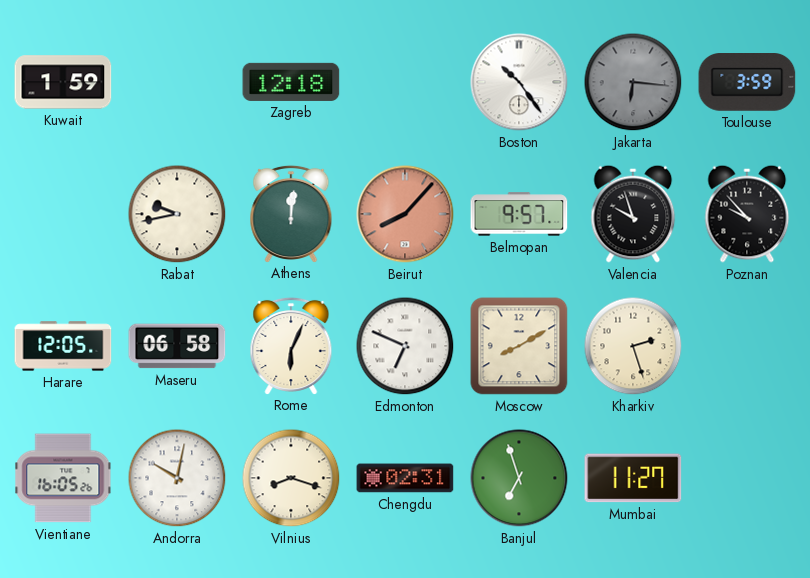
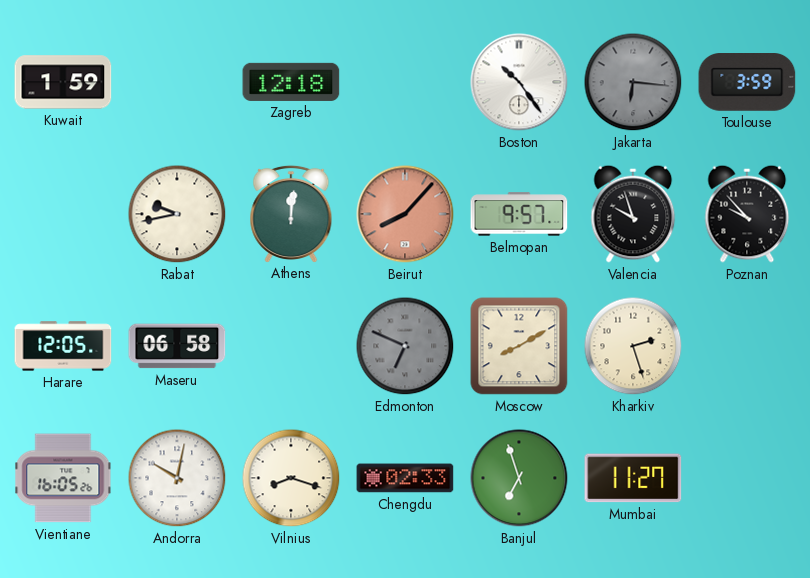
Rome: 6:04 -> none
Edmonton dial: white -> grey
Chengdu: 02:31 -> 02:33
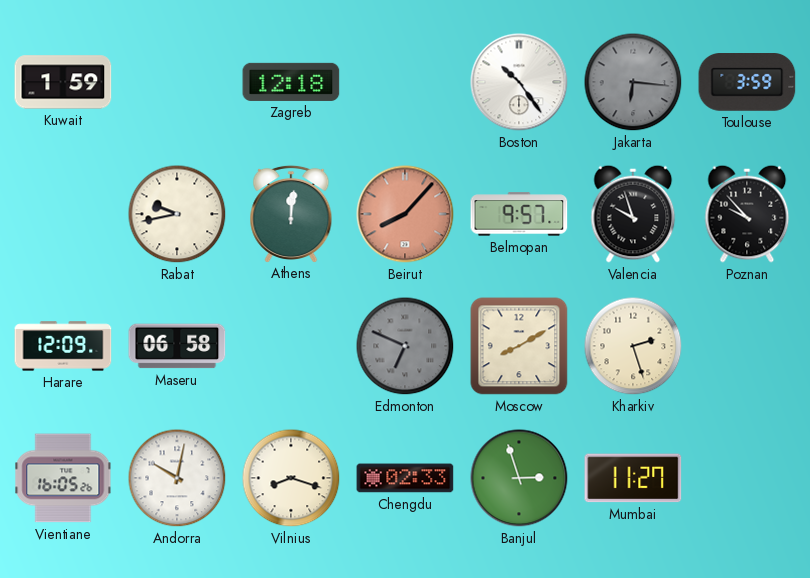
Harare: 12:05 -> 12:09
Banjul: 6:57 -> 2:57
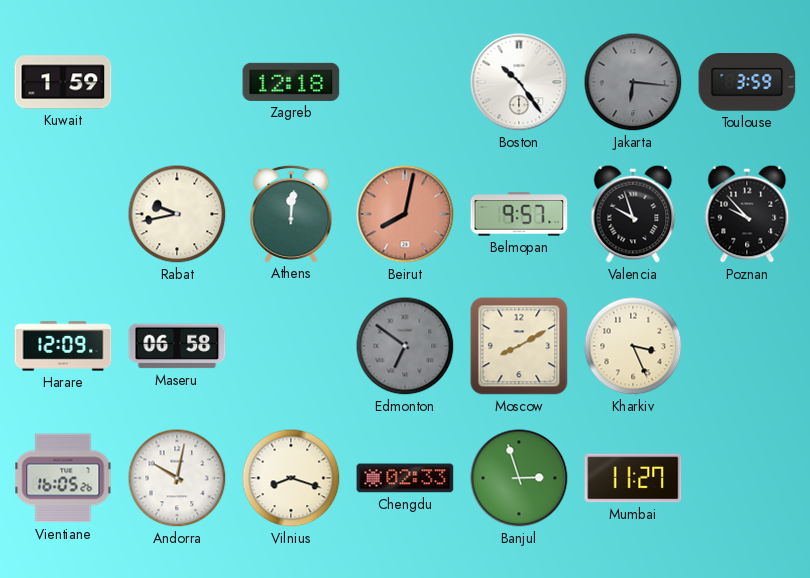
Beirut: 8:07 -> 8:02
Edmonton: 6:49 -> 6:51
Kharkiv: 2:27 -> 3:26
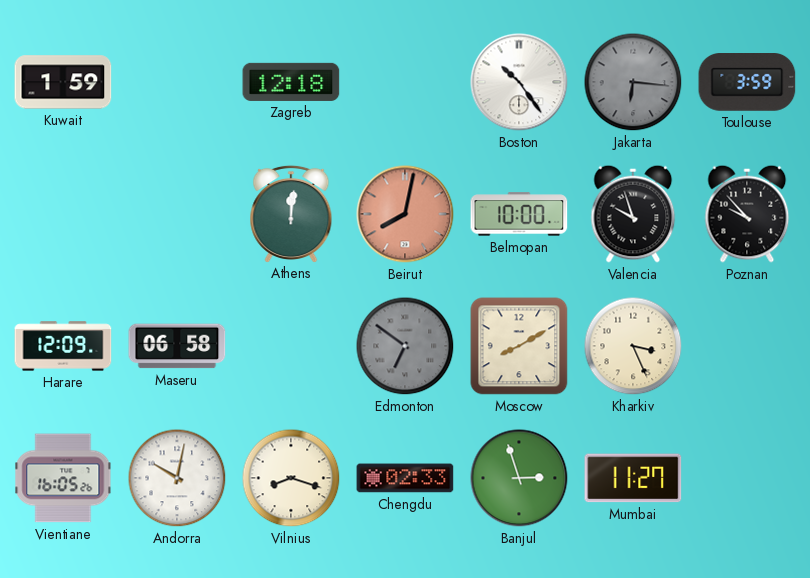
Rabat: 9:43 -> none
Belmopan: 9:57 -> 10:00
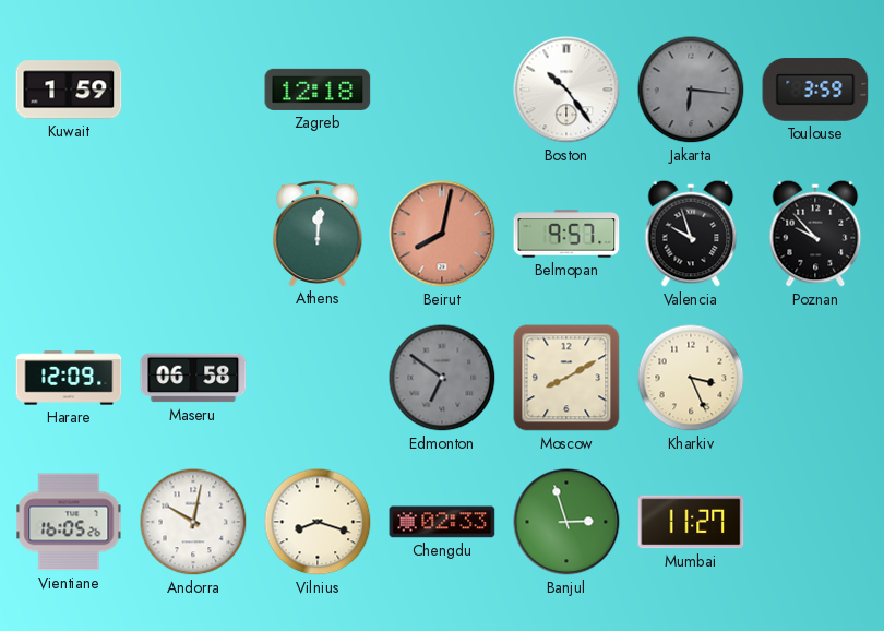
Belmopan: 10:00 -> 9:57
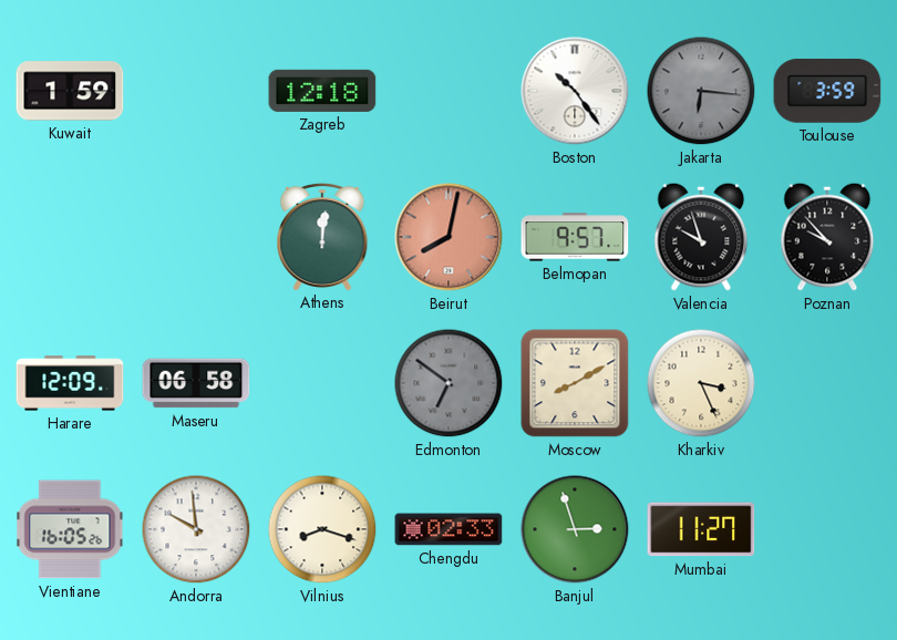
Andorra: 10:02 -> 9:59
